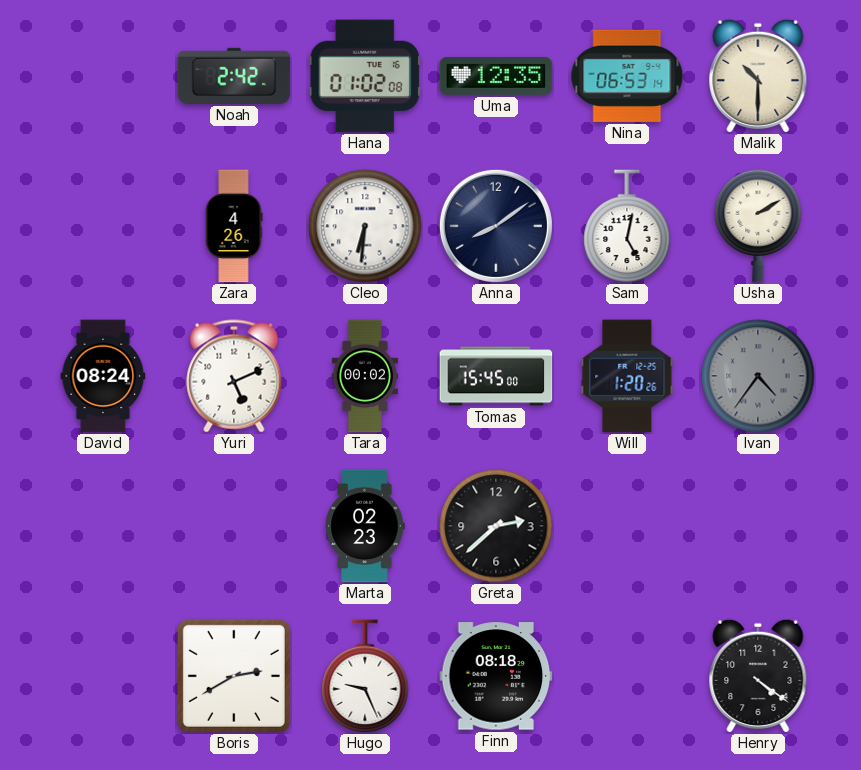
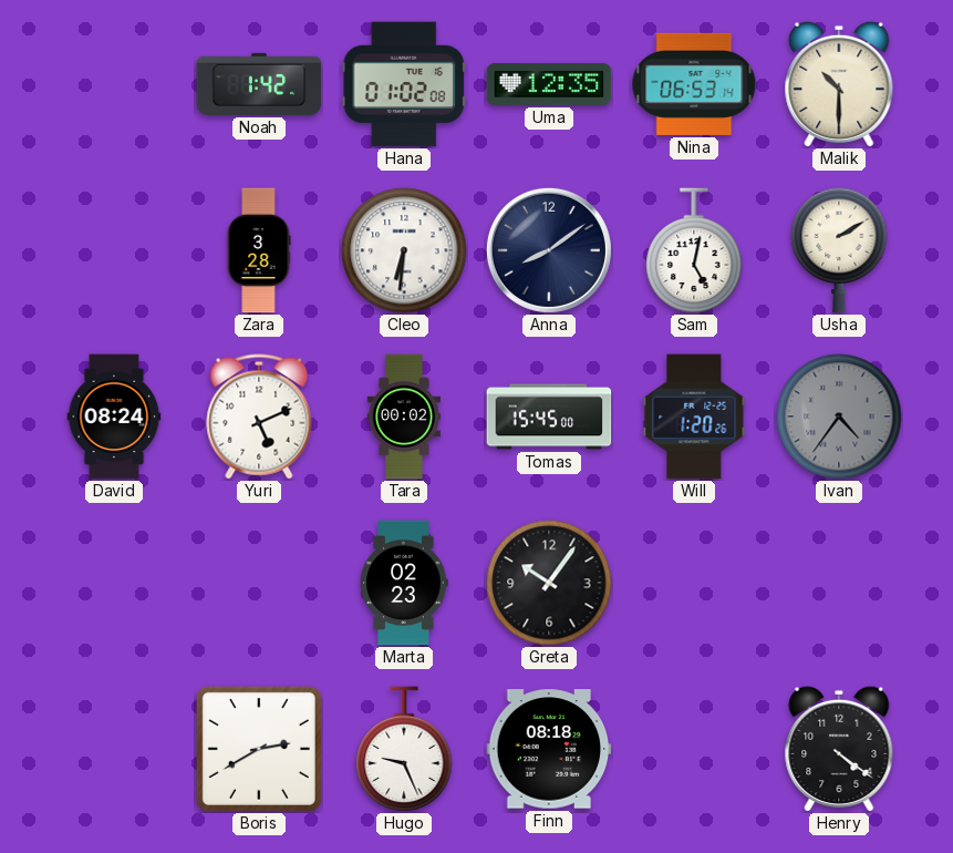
Noah: 2:42 -> 1:42
Zara: 4:26 -> 3:28
Greta: 2:38 -> 10:06
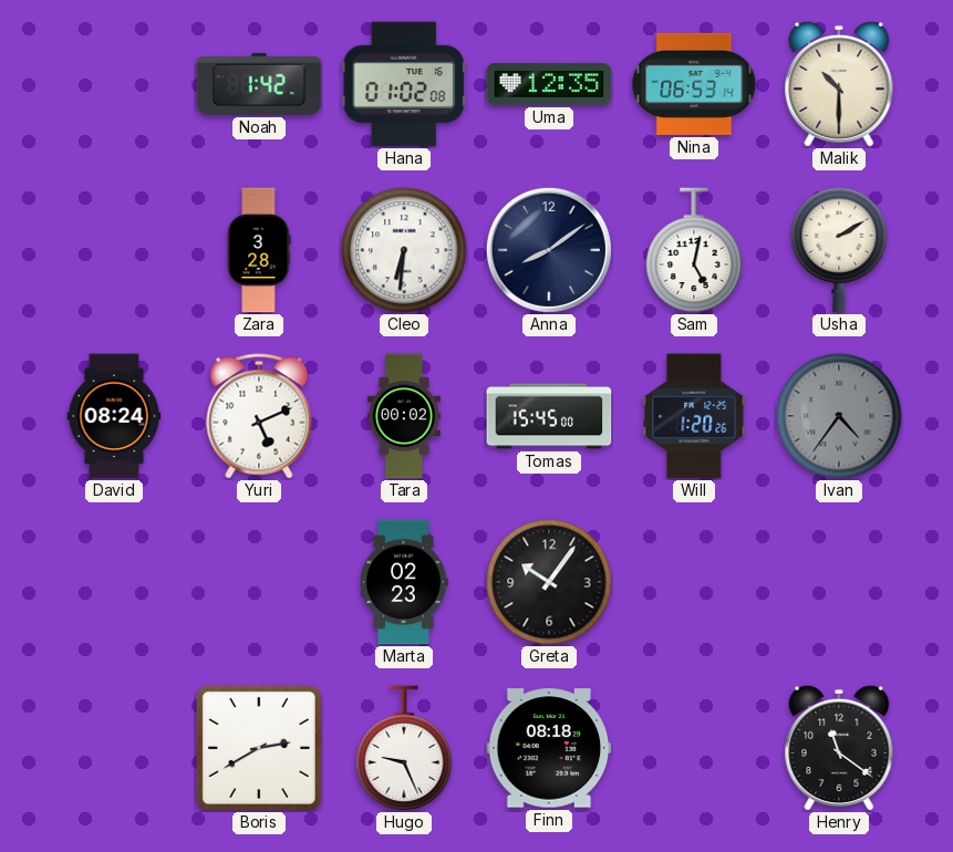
Henry: 4:21 -> 11:21
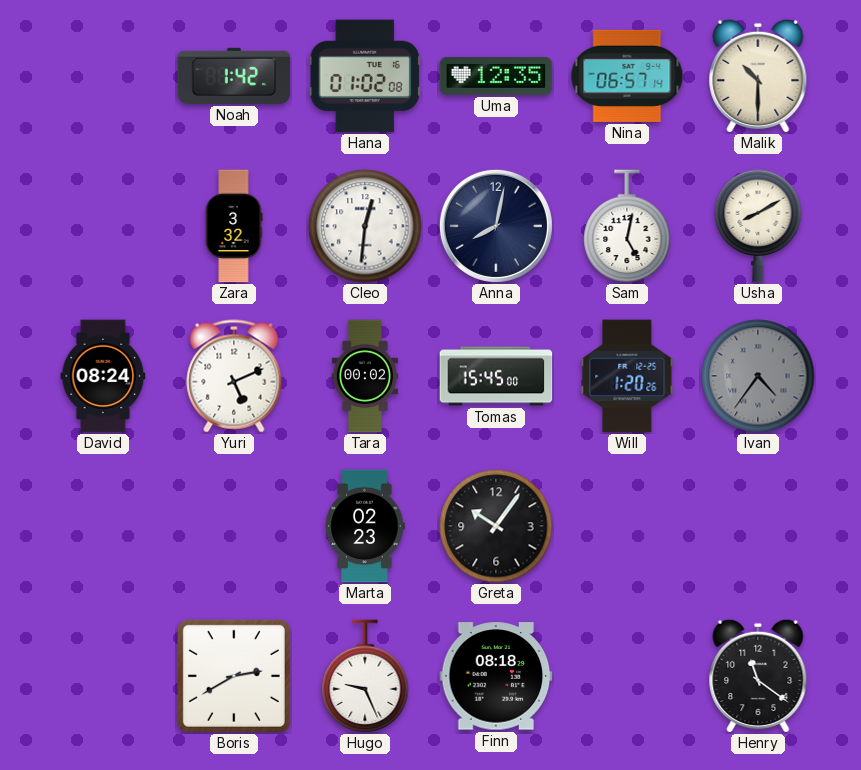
Nina: 06:53 -> 06:57
Zara: 3:28 -> 3:32
Cleo: 6:31 -> 12:31
Anna: 8:09 -> 8:02
Usha: 2:10 -> 8:10
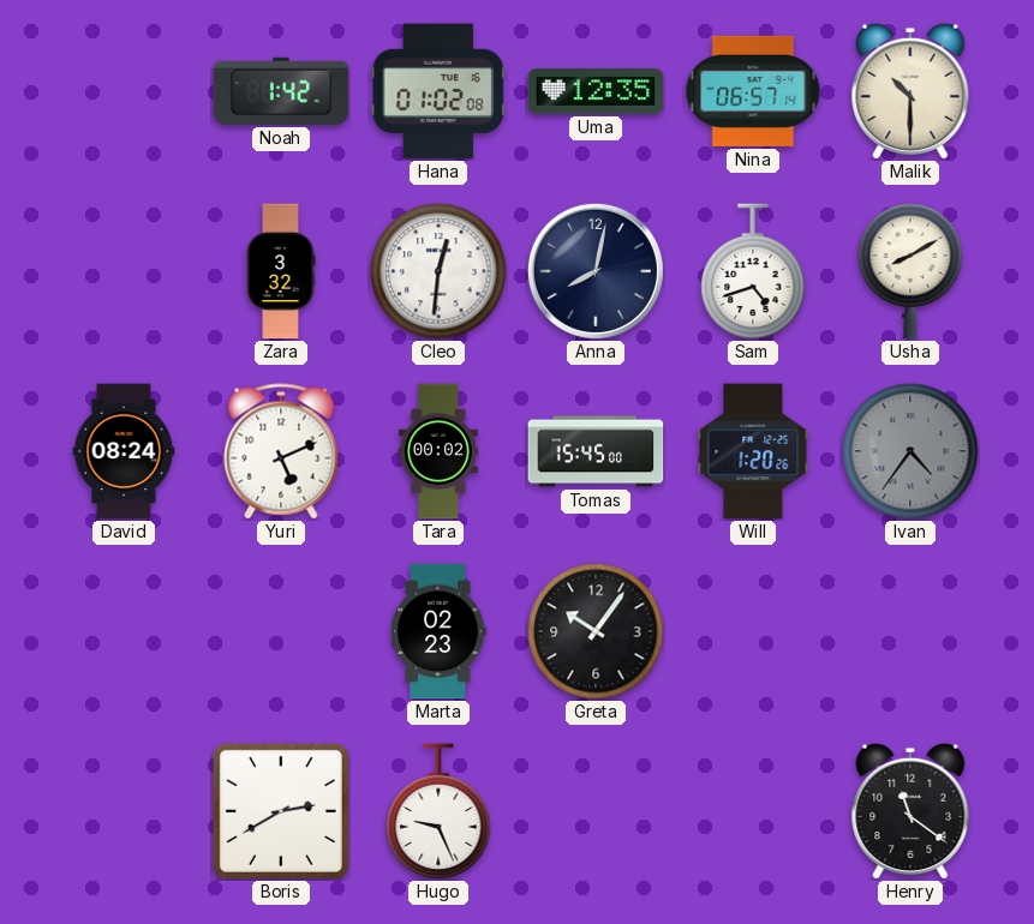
Sam: 5:02 -> 4:42
Finn: 08:18 -> none
